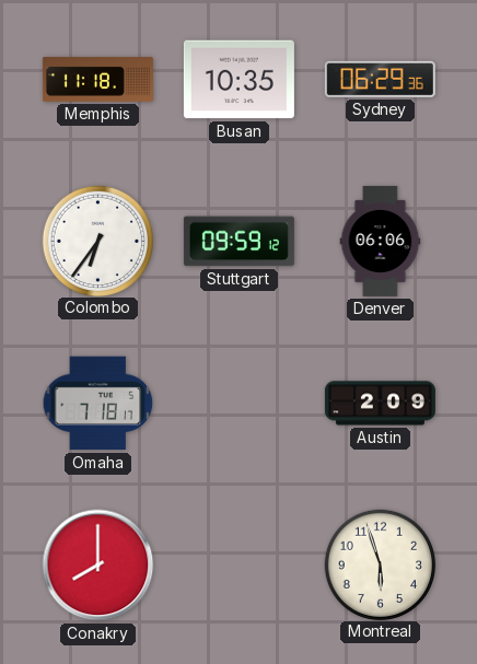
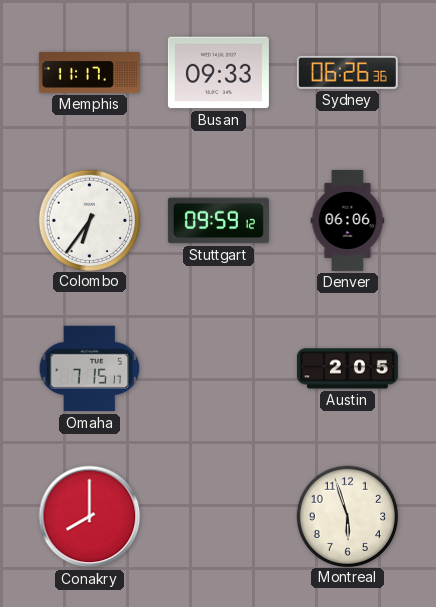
Memphis: 11:18 -> 11:17
Busan: 10:35 -> 09:33
Sydney: 06:29 -> 06:26
Omaha: 7:18 -> 7:15
Austin: 2:09 -> 2:05
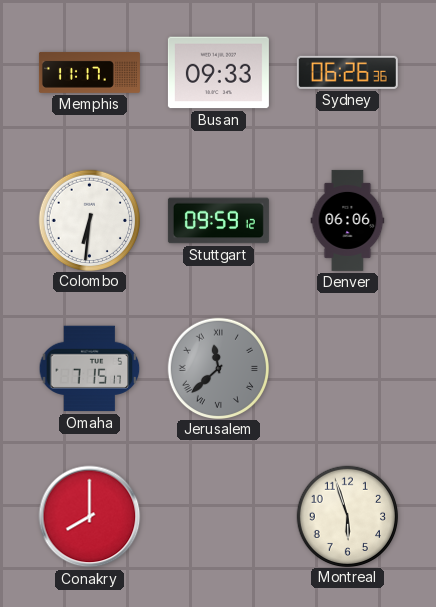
Colombo: 6:36 -> 6:31
Jerusalem: none -> 11:38
Austin: 2:05 -> none
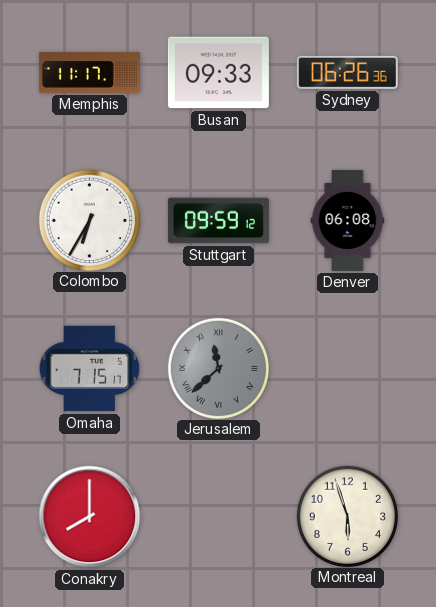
Colombo: 6:31 -> 6:35
Denver: 06:06 -> 06:08
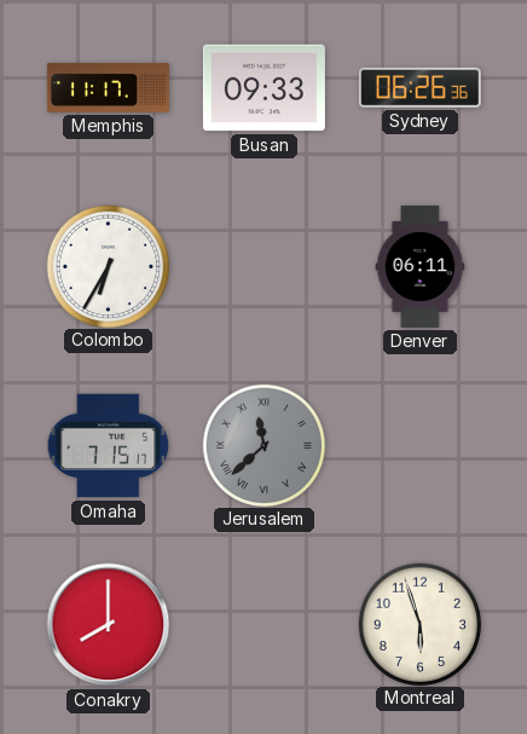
Stuttgart: 09:59 -> none
Denver: 06:08 -> 06:11
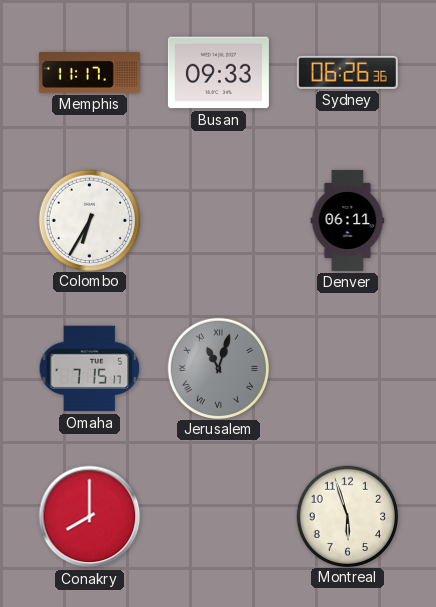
Jerusalem: 11:38 -> 11:03
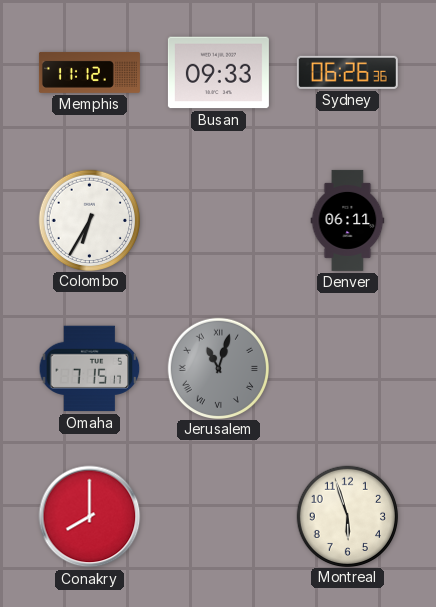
Memphis: 11:17 -> 11:12
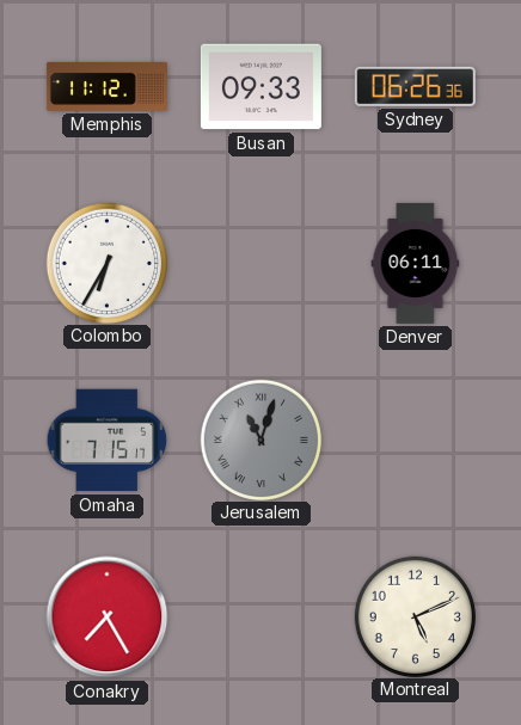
Conakry: 8:00 -> 7:25
Montreal: 5:57 -> 5:11
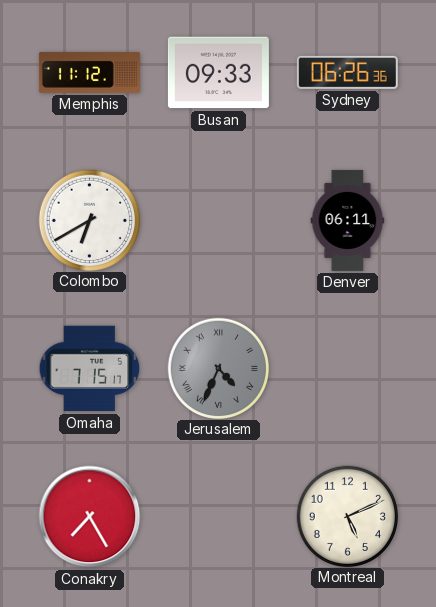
Colombo: 6:35 -> 6:40
Jerusalem: 11:03 -> 4:34
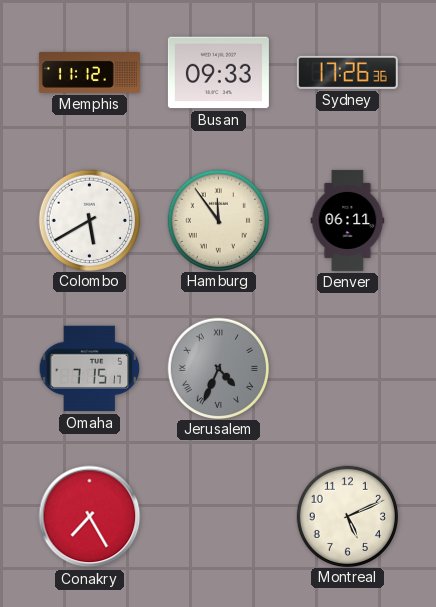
Sydney: 06:26 -> 17:26
Colombo: 6:40 -> 5:40
Hamburg: none -> 11:54
